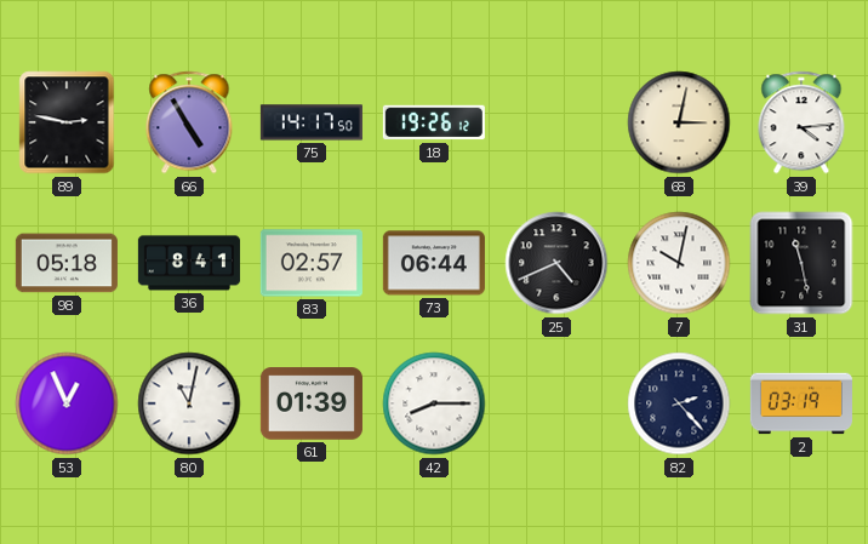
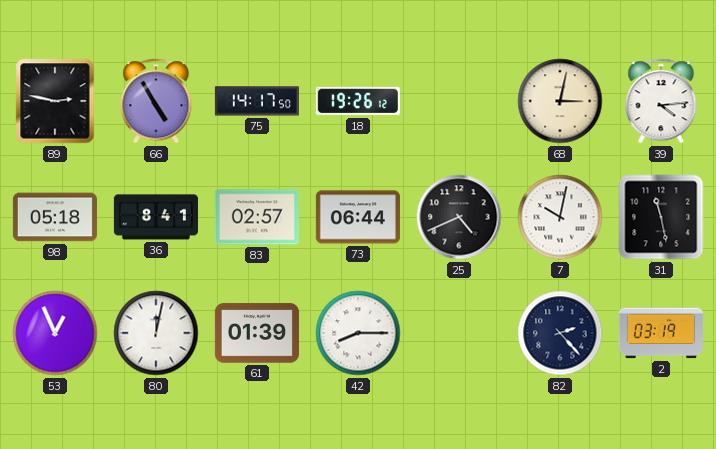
80: 11:02 -> 12:02
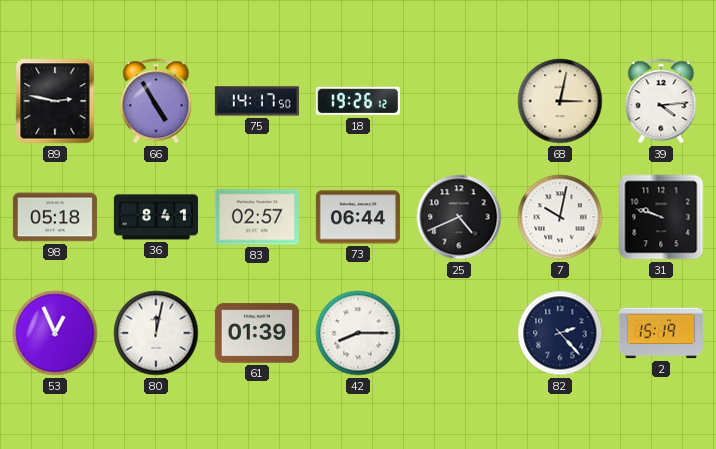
31: 11:28 -> 9:48
2: 03:19 -> 15:19
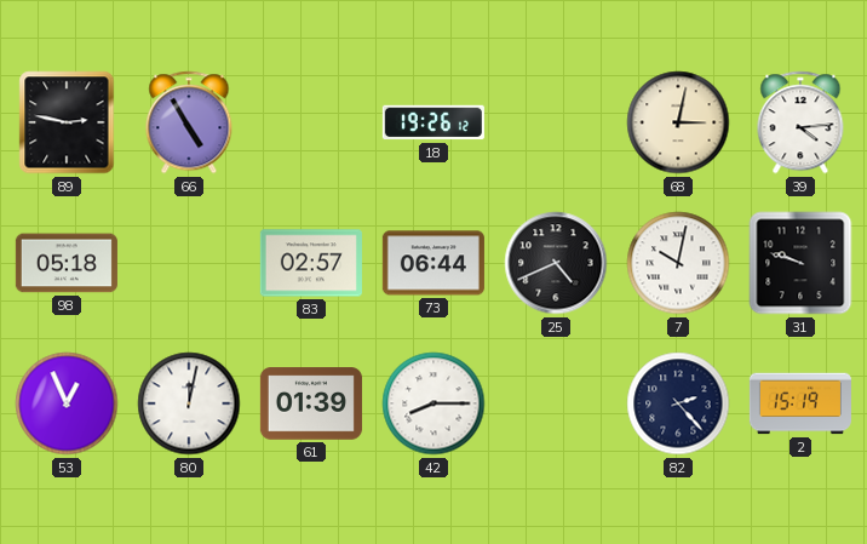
75: 14:17 -> none
36: 8:41 -> none
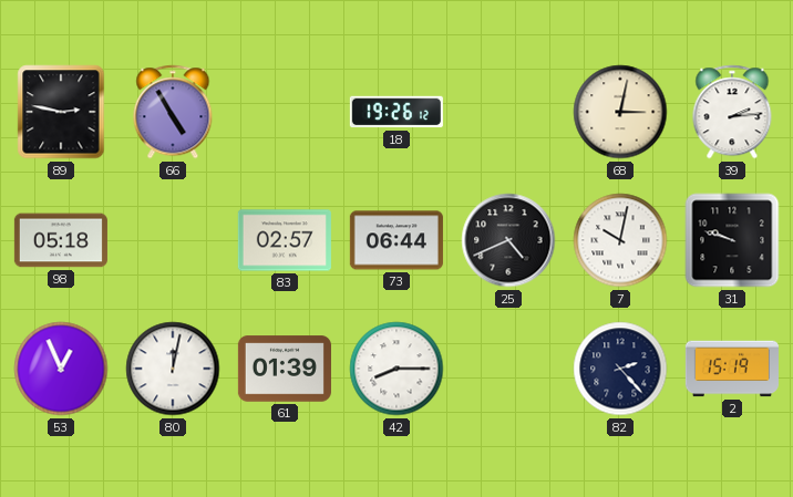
39: 4:14 -> 2:14
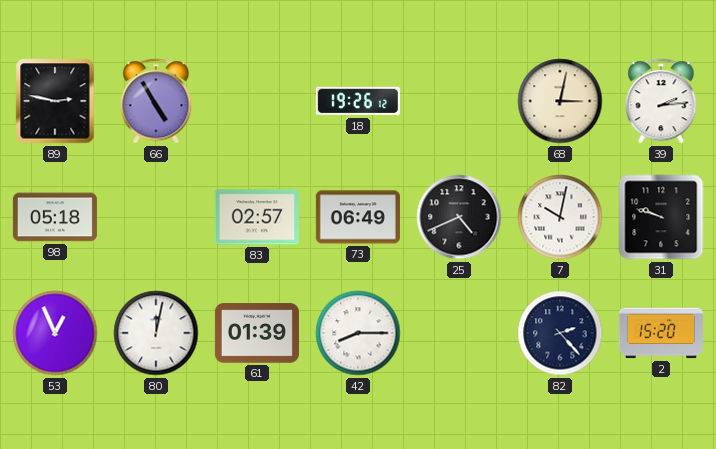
73: 06:44 -> 06:49
2: 15:19 -> 15:20
